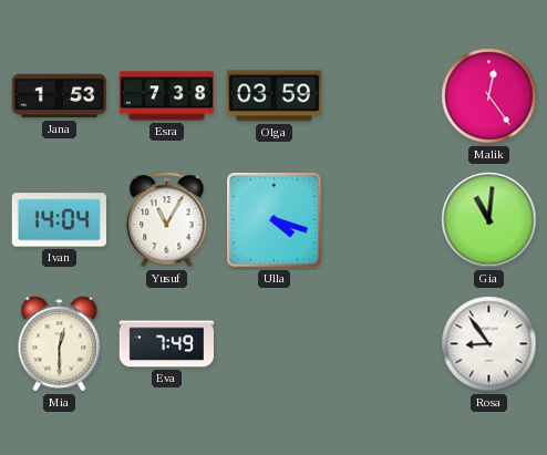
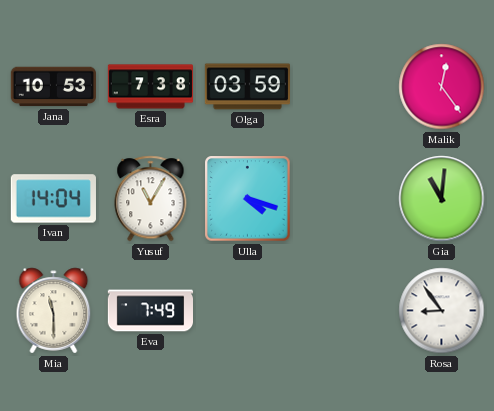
Jana: 1:53 -> 10:53
Mia: 12:30 -> 11:30
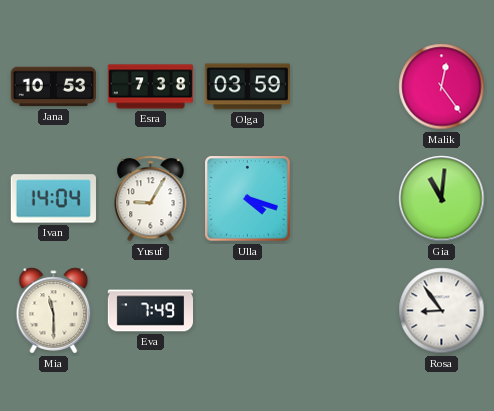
Yusuf: 11:05 -> 9:05
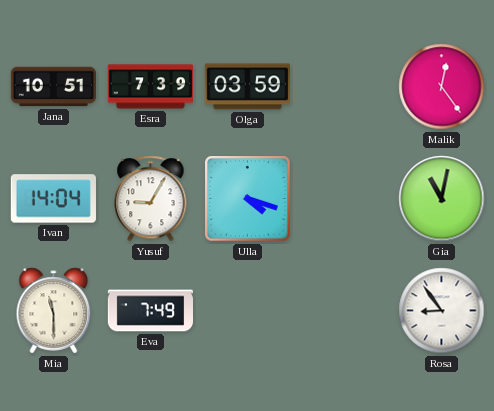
Jana: 10:53 -> 10:51
Esra: 7:38 -> 7:39
Gia: 11:01 -> 11:02
